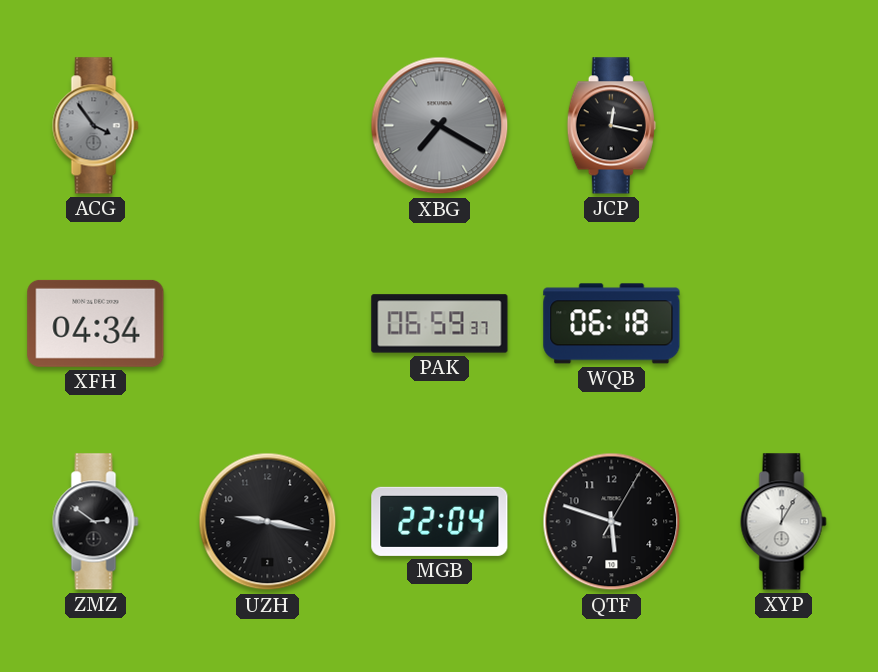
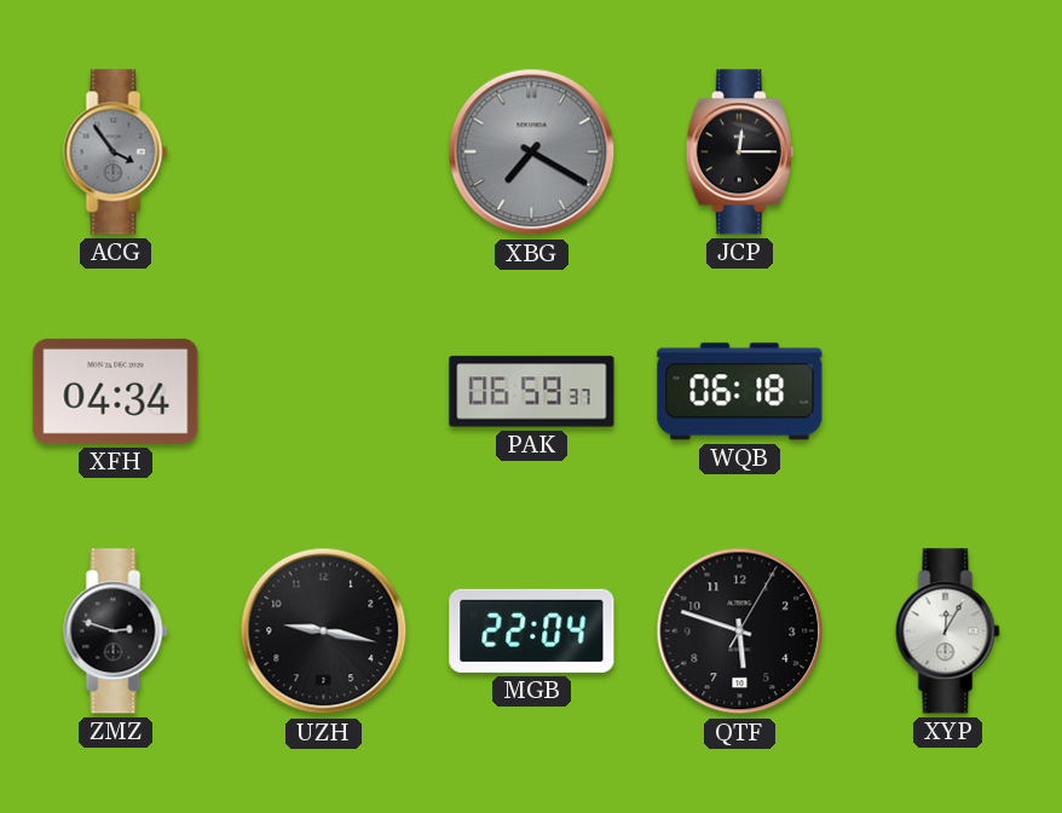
JCP: 12:17 -> 12:15
ZMZ: 2:51 -> 2:48
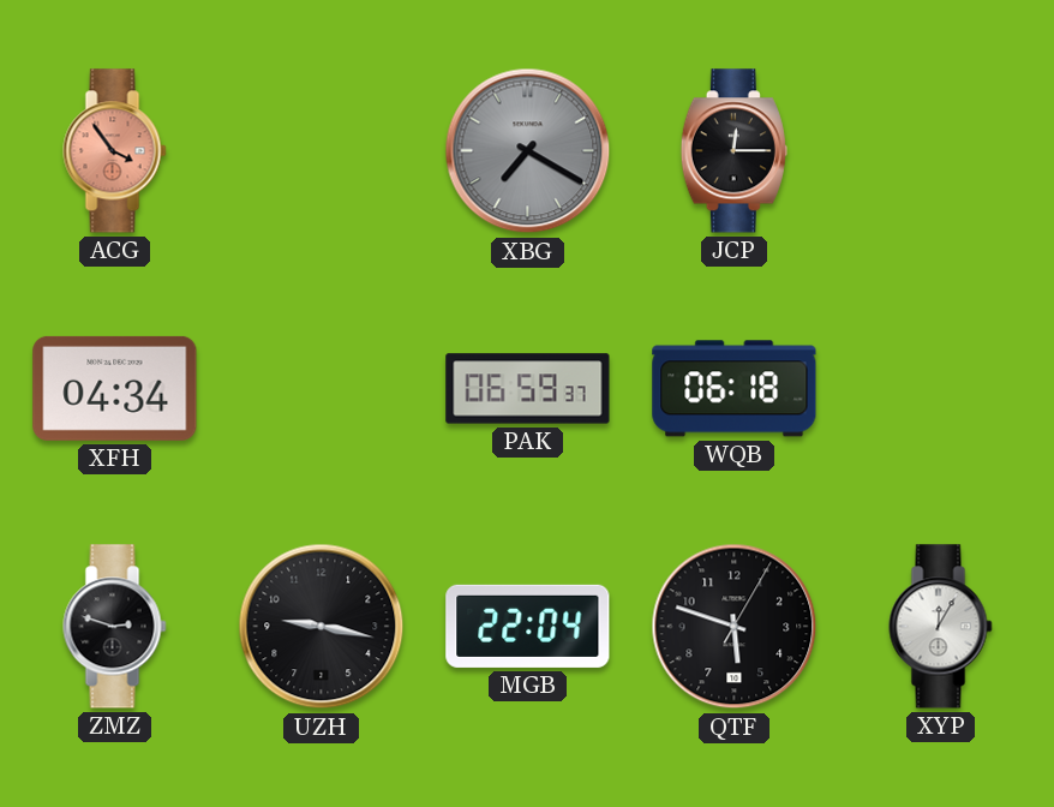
ACG dial: grey -> salmon
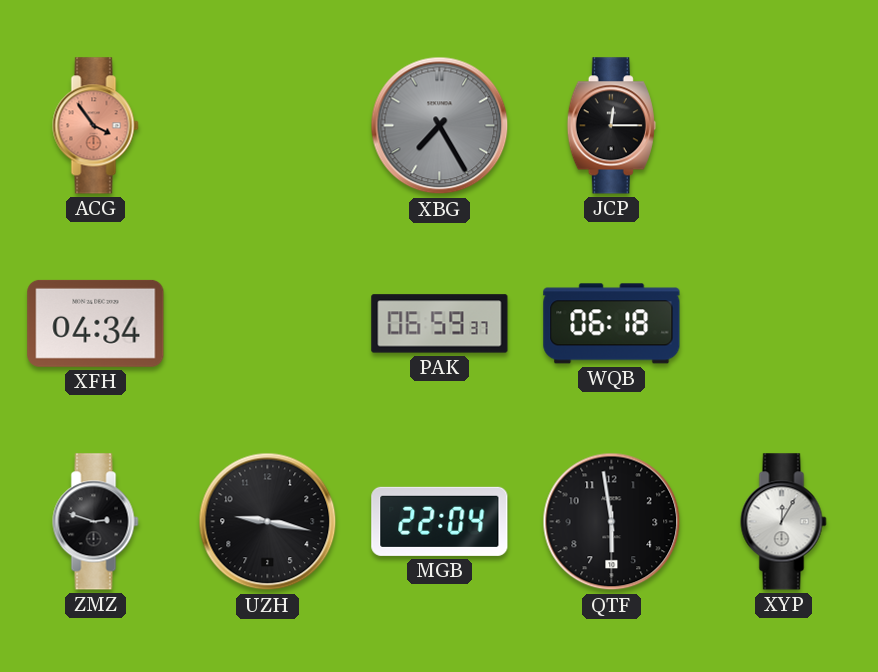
XBG: 7:20 -> 7:25
QTF: 5:48 -> 5:58
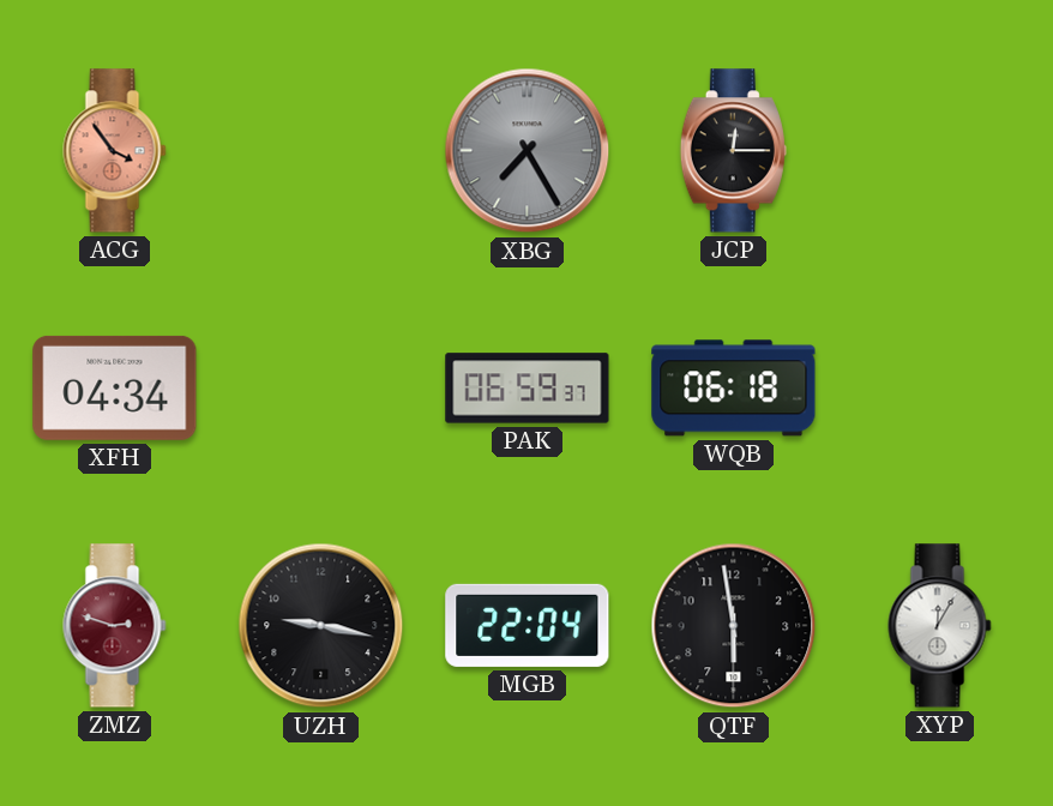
ZMZ dial: black -> burgundy
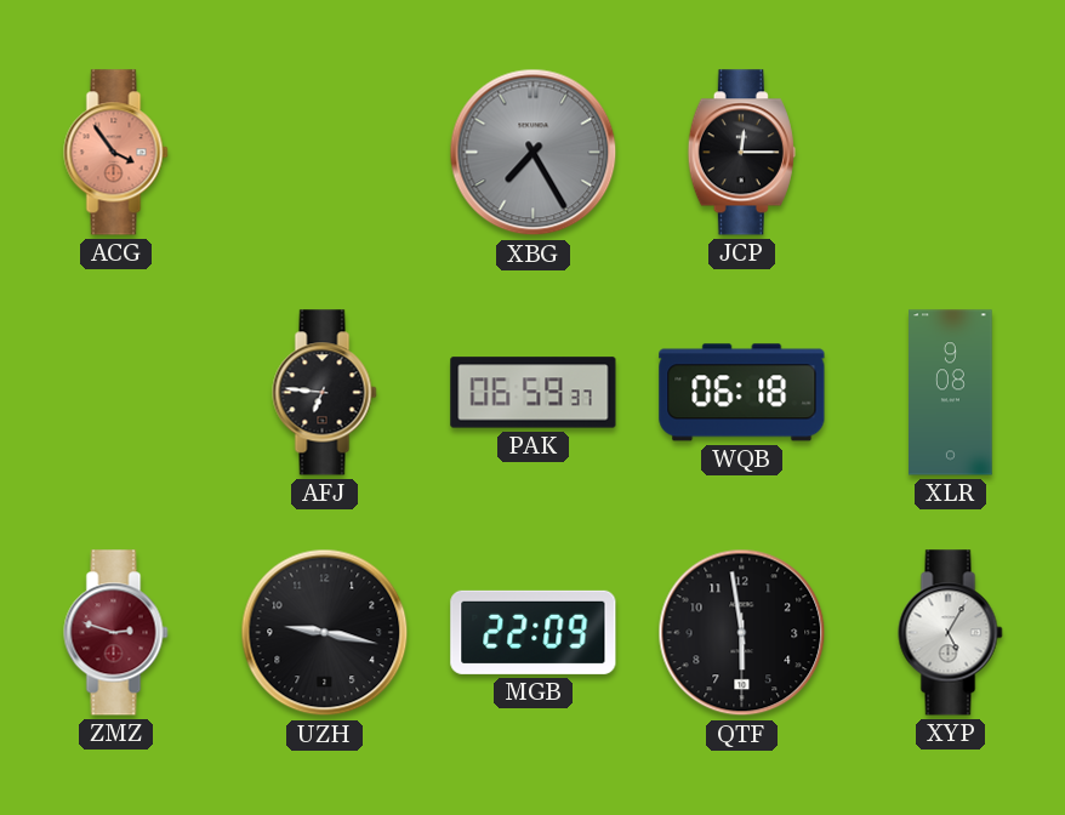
XFH: 04:34 -> none
AFJ: none -> 6:46
XLR: none -> 9:08
MGB: 22:04 -> 22:09
XYP: 12:05 -> 5:05
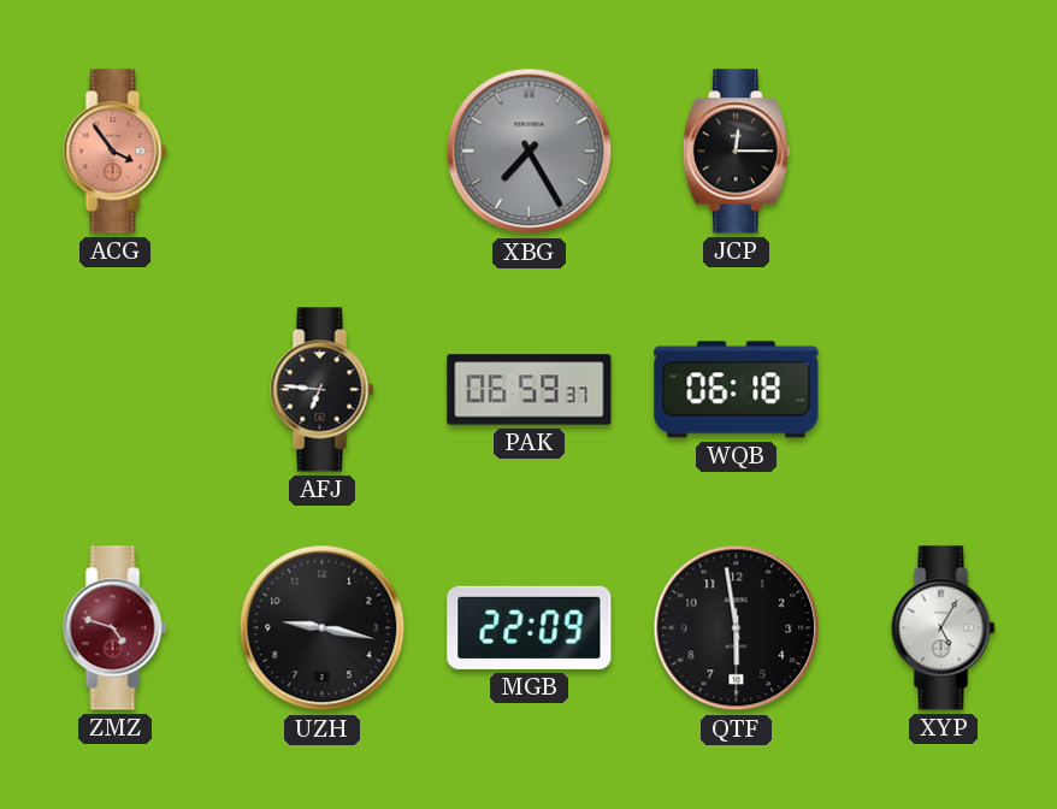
XLR: 9:08 -> none
ZMZ: 2:48 -> 4:48
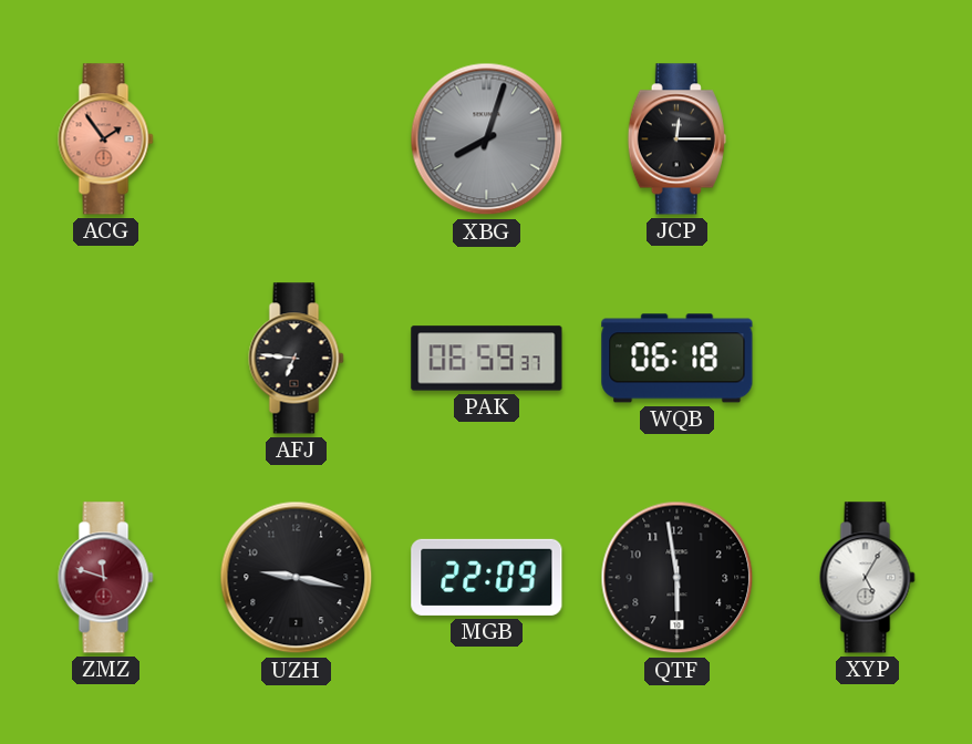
ACG: 3:54 -> 1:54
XBG: 7:25 -> 8:03
ZMZ: 4:48 -> 11:48
